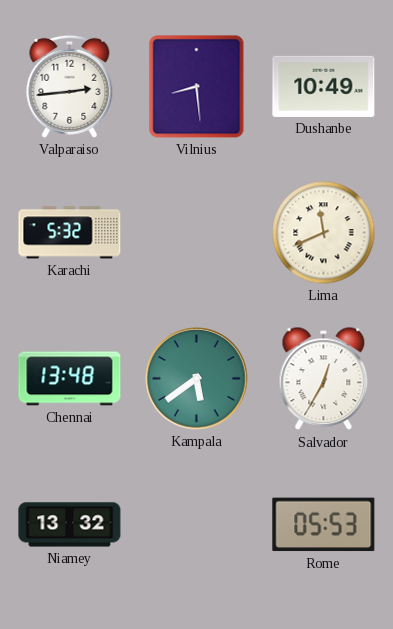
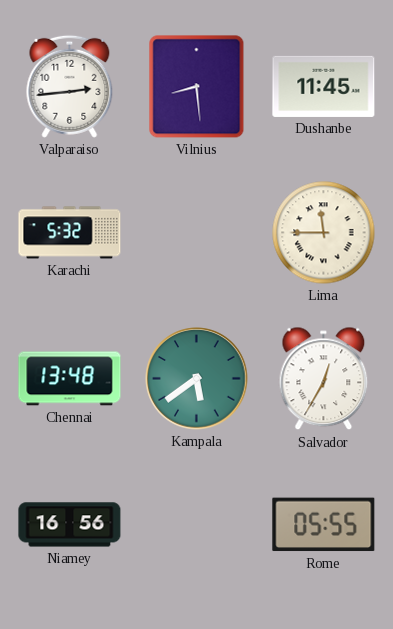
Dushanbe: 10:49 -> 11:45
Lima: 11:41 -> 11:45
Niamey: 13:32 -> 16:56
Rome: 05:53 -> 05:55
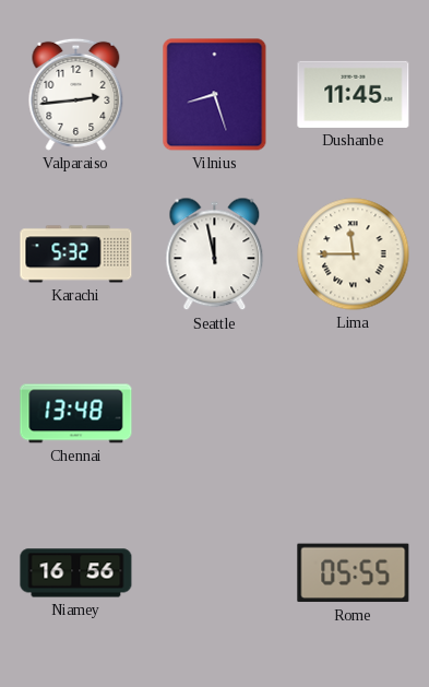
Vilnius: 8:29 -> 8:27
Seattle: none -> 11:58
Kampala: 5:39 -> none
Salvador: 12:35 -> none
